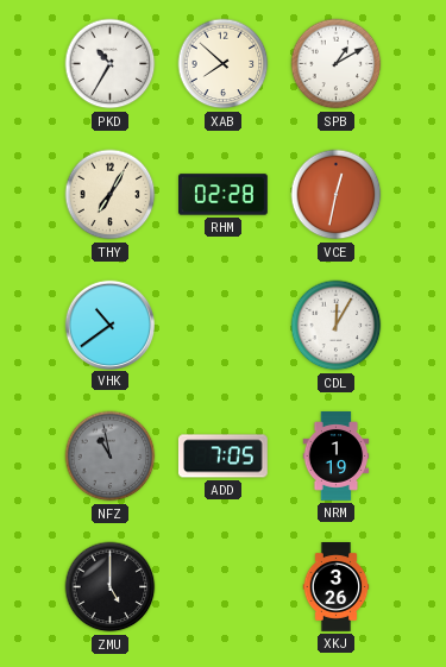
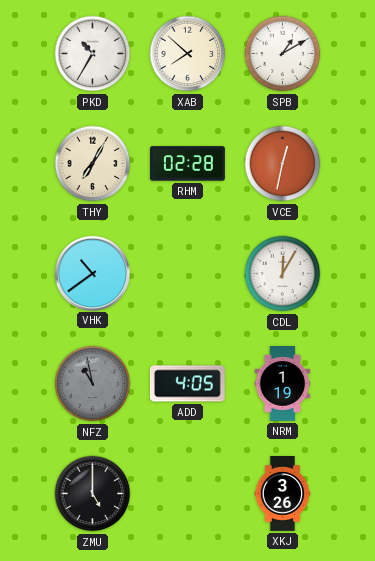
ADD: 7:05 -> 4:05
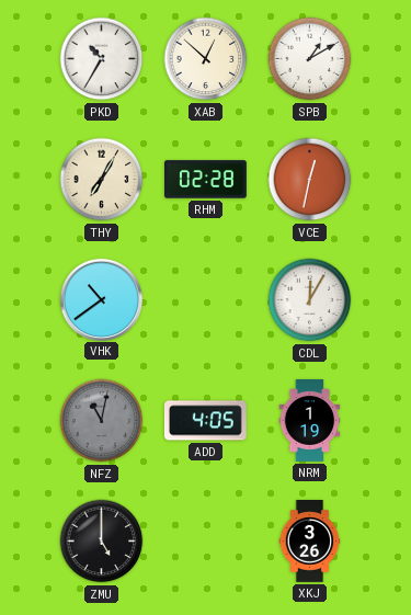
XAB: 7:52 -> 12:52
NFZ: 10:58 -> 11:02
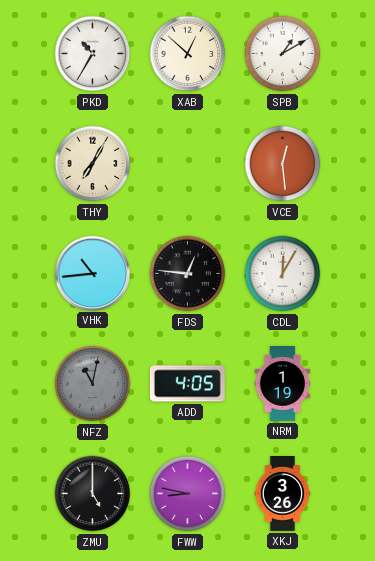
RHM: 02:28 -> none
VCE: 12:32 -> 12:29
VHK: 10:39 -> 10:44
FDS: none -> 12:46
FWW: none -> 8:47
